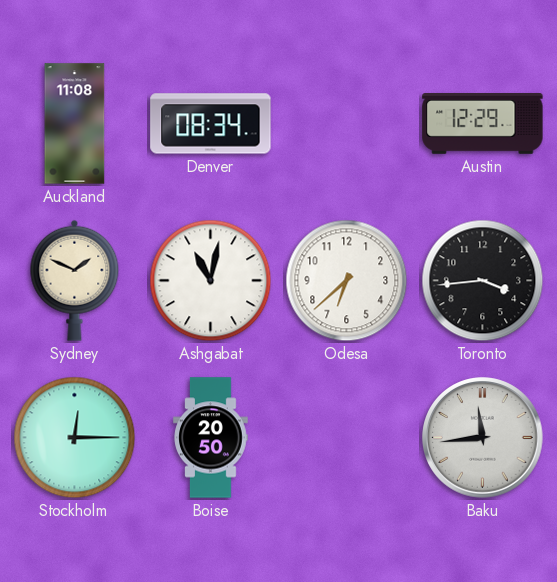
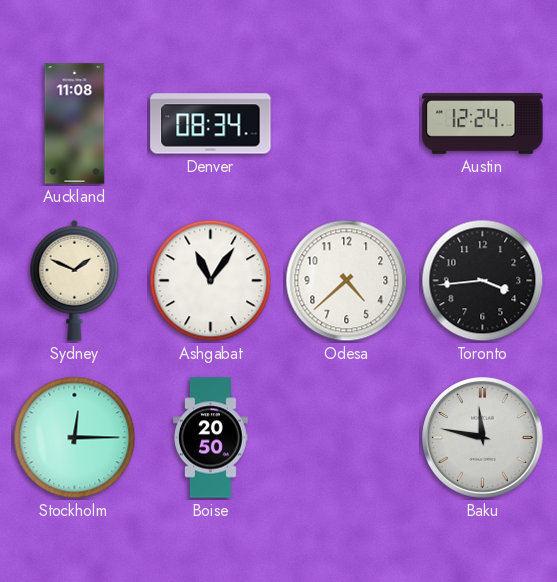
Austin: 12:29 -> 12:24
Ashgabat: 11:02 -> 11:06
Odesa: 6:38 -> 4:38
Baku: 11:44 -> 11:47
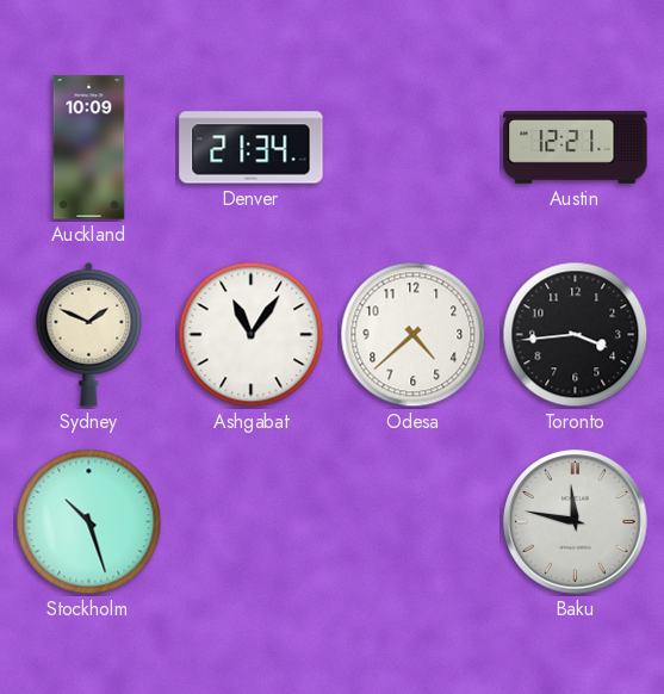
Auckland: 11:08 -> 10:09
Denver: 08:34 -> 21:34
Austin: 12:24 -> 12:21
Stockholm: 12:15 -> 10:27
Boise: 20:50 -> none
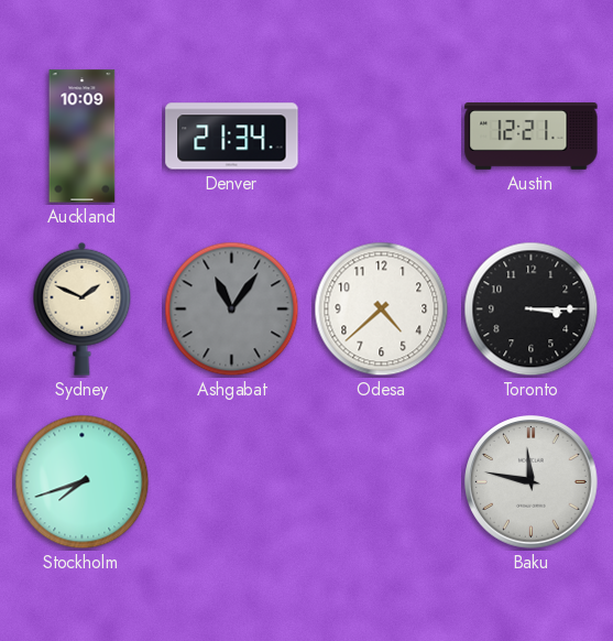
Ashgabat dial: white -> grey
Toronto: 3:44 -> 3:15
Stockholm: 10:27 -> 7:42
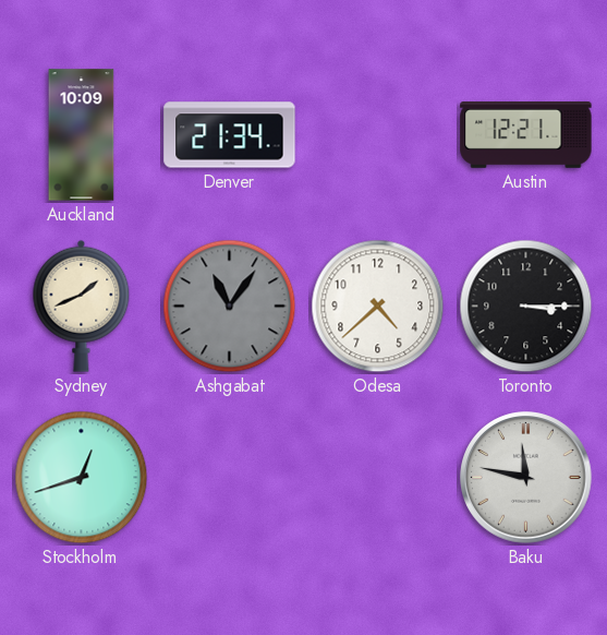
Sydney: 1:49 -> 1:41
Stockholm: 7:42 -> 12:42
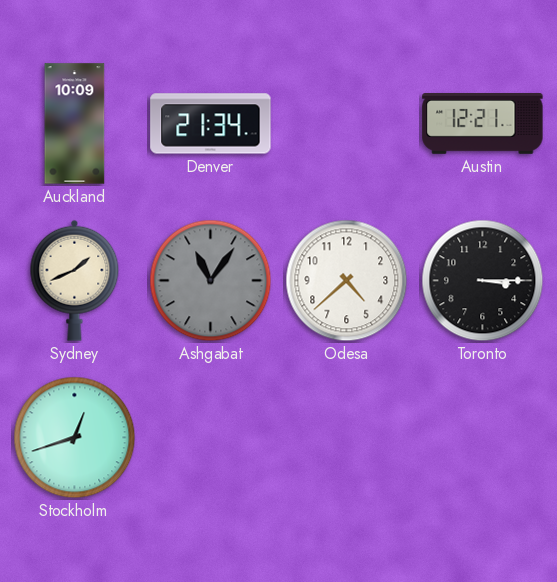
Baku: 11:47 -> none
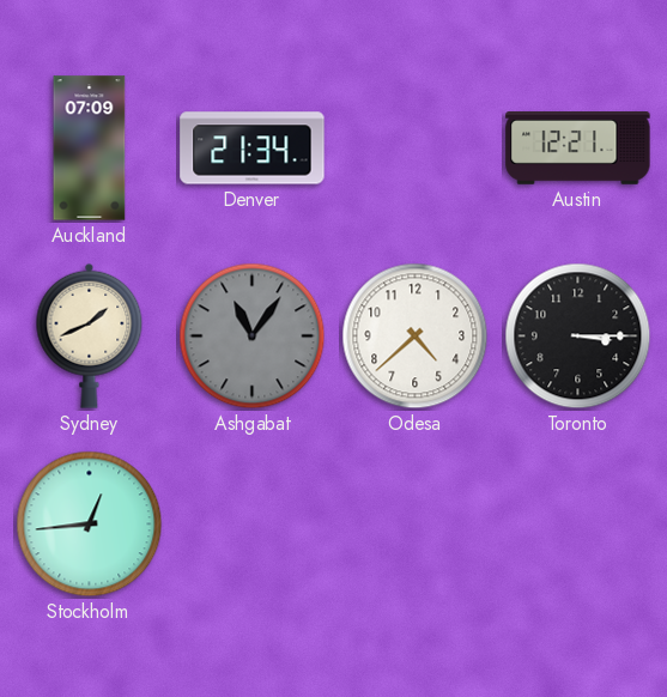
Auckland: 10:09 -> 07:09
Stockholm: 12:42 -> 12:44
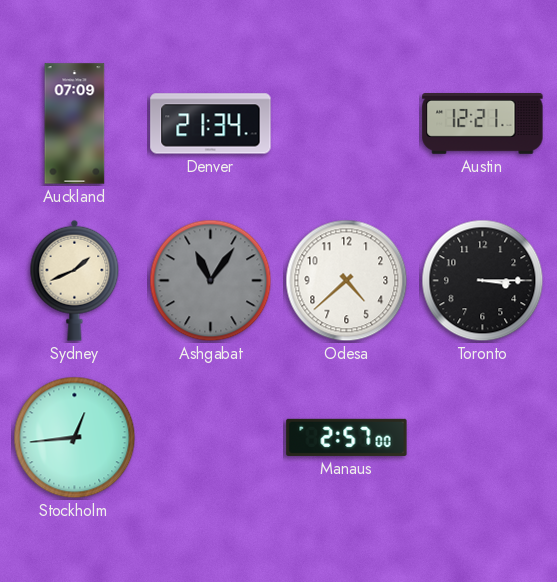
Manaus: none -> 2:57
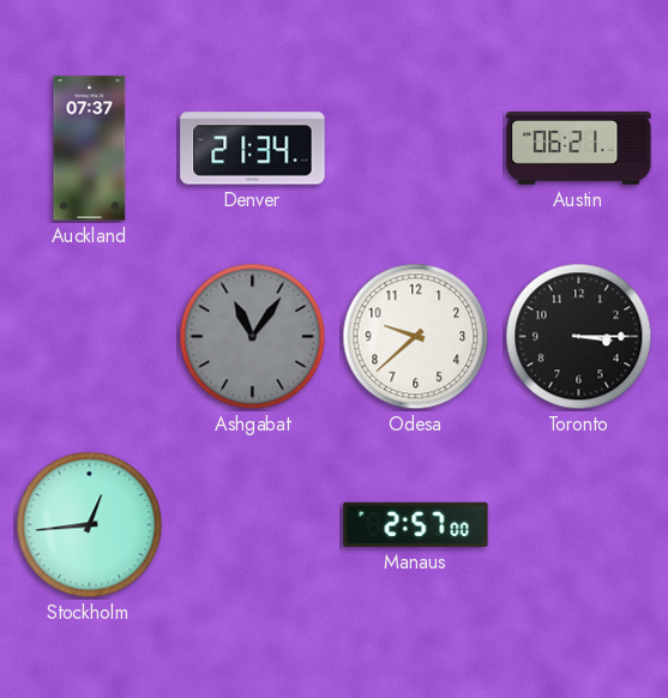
Auckland: 07:09 -> 07:37
Austin: 12:21 -> 06:21
Sydney: 1:41 -> none
Odesa: 4:38 -> 9:38
